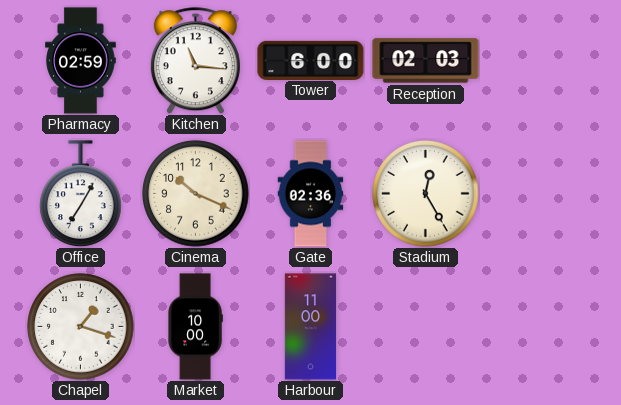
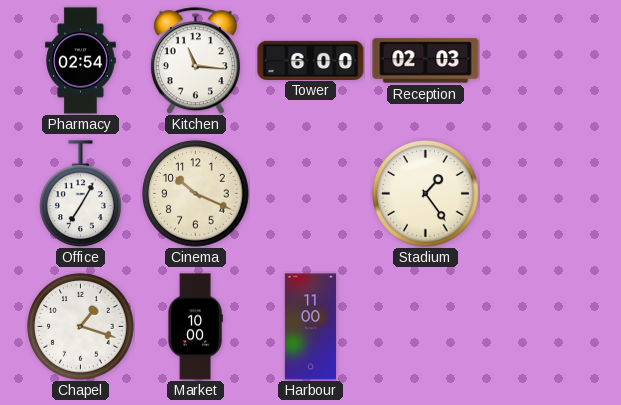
Pharmacy: 02:59 -> 02:54
Gate: 02:36 -> none
Stadium: 12:25 -> 1:24
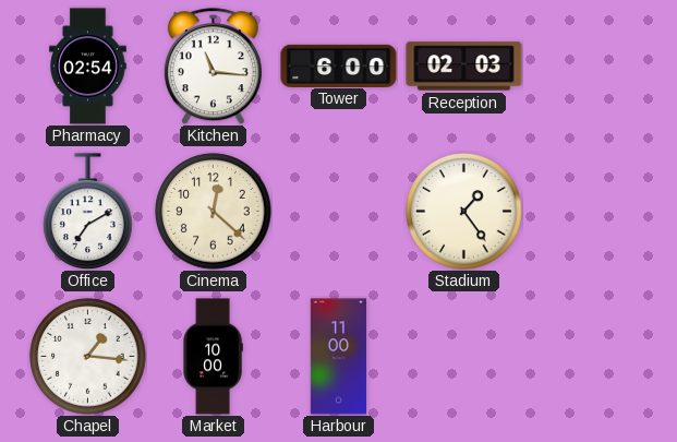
Office: 7:05 -> 7:10
Cinema: 10:19 -> 12:22
Chapel: 1:18 -> 1:16
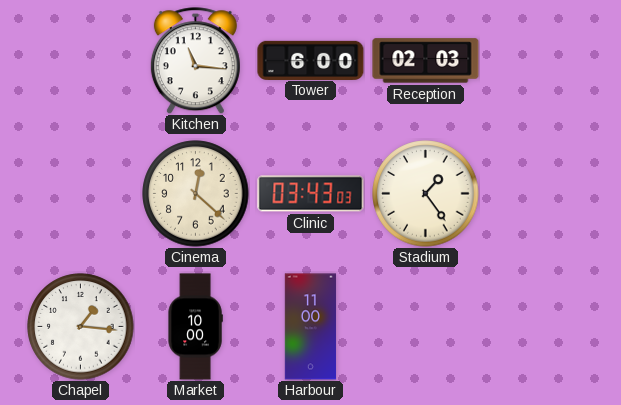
Pharmacy: 02:54 -> none
Office: 7:10 -> none
Clinic: none -> 03:43
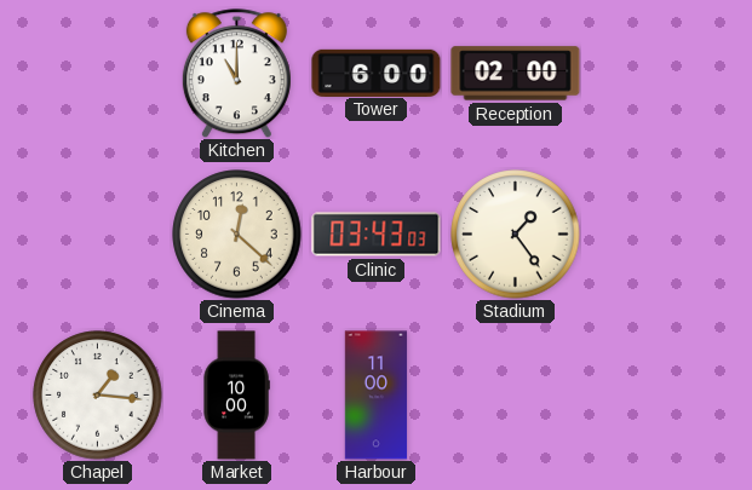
Kitchen: 11:16 -> 11:00
Reception: 02:03 -> 02:00
